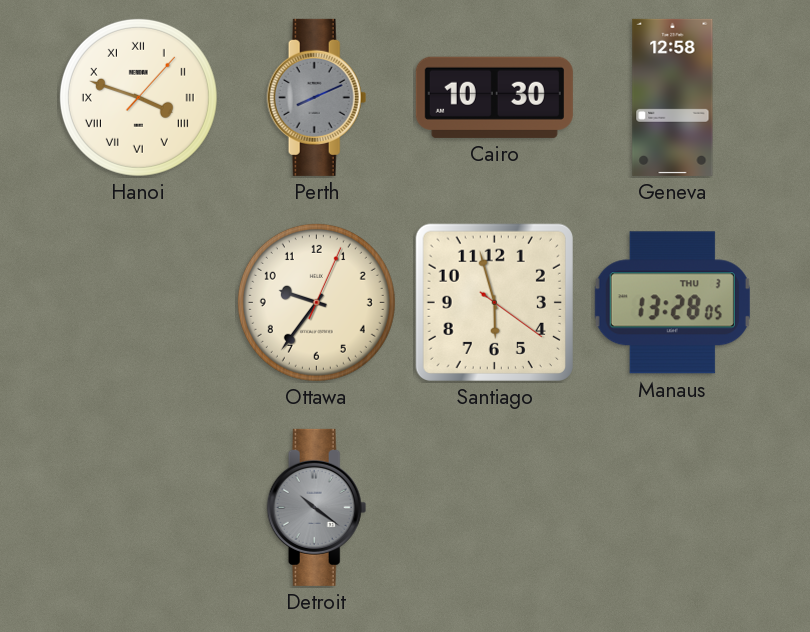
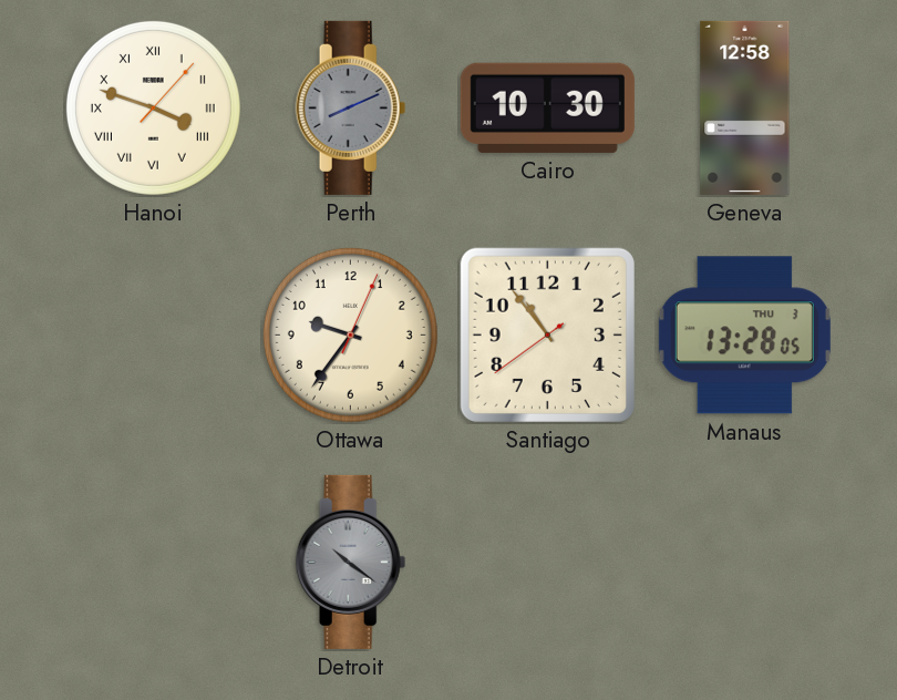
Santiago: 5:57 -> 10:53
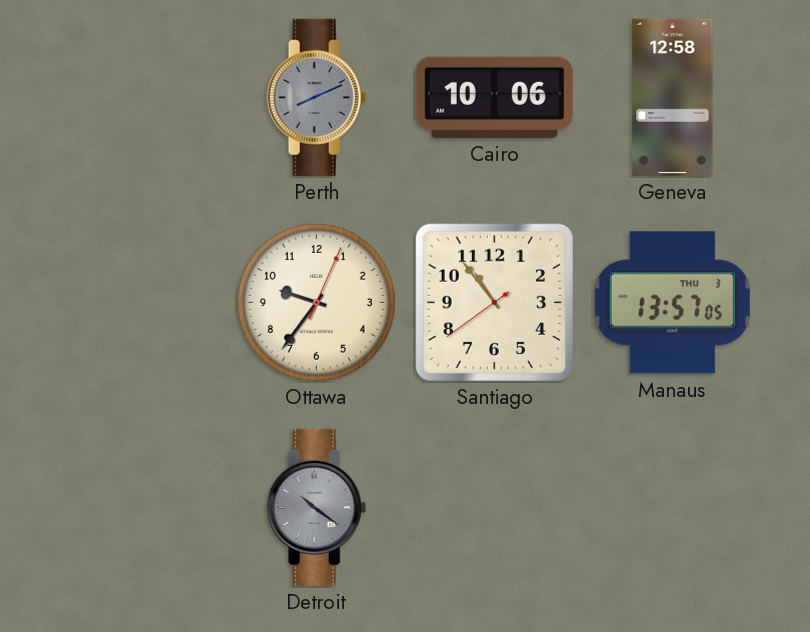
Hanoi: 3:48 -> none
Cairo: 10:30 -> 10:06
Manaus: 13:28 -> 13:57
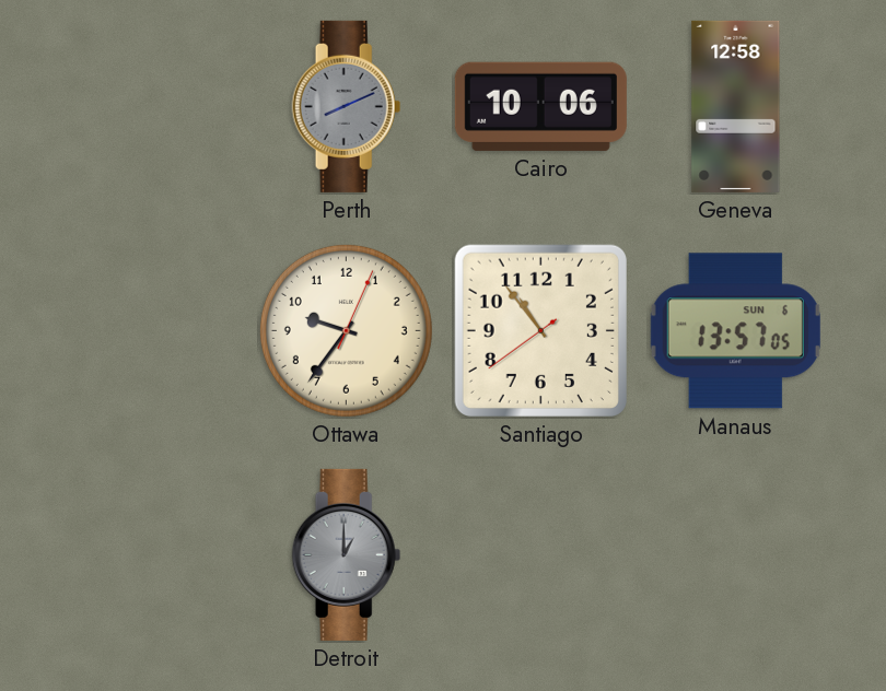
Manaus date: THU 3 -> SUN 6
Detroit: 10:21 -> 1:00
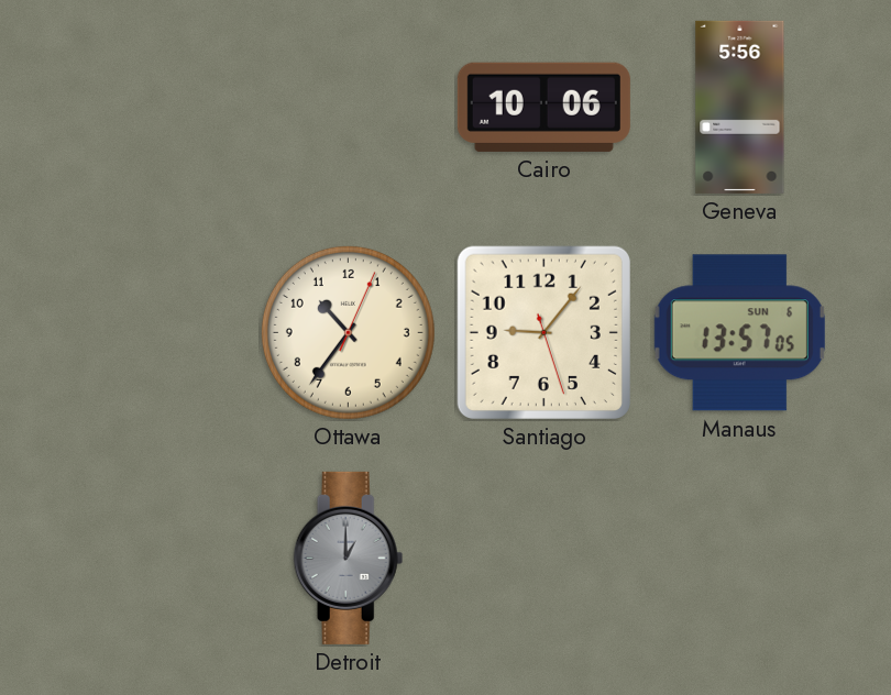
Perth: 8:11 -> none
Geneva: 12:58 -> 5:56
Ottawa: 9:36 -> 10:36
Santiago: 10:53 -> 9:06
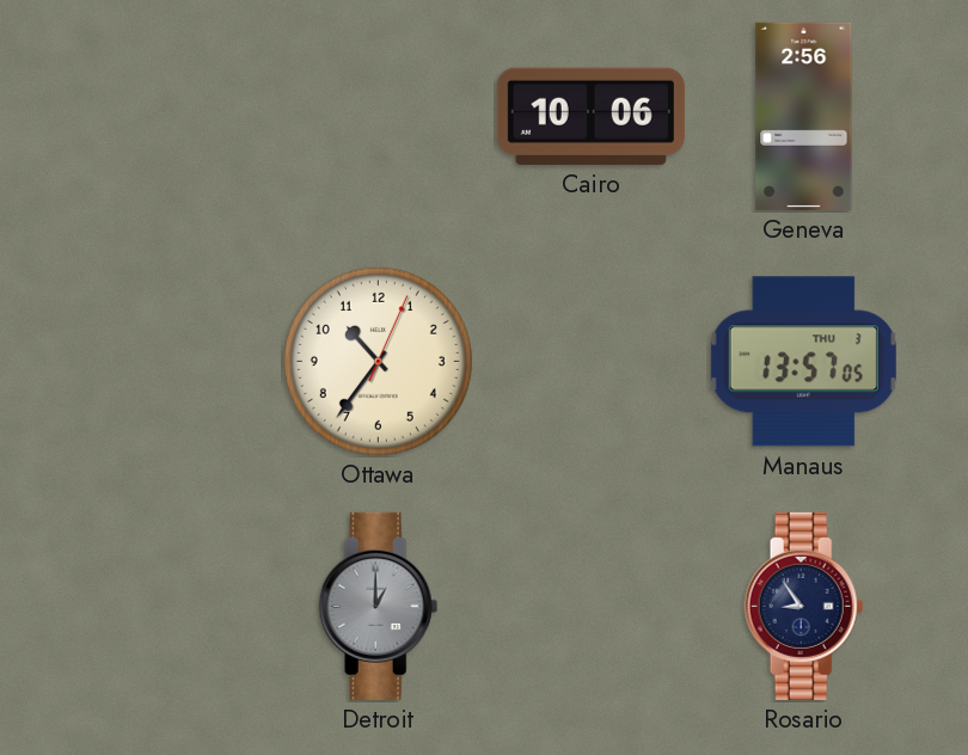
Geneva: 5:56 -> 2:56
Santiago: 9:06 -> none
Manaus date: SUN 6 -> THU 3
Rosario: none -> 8:54
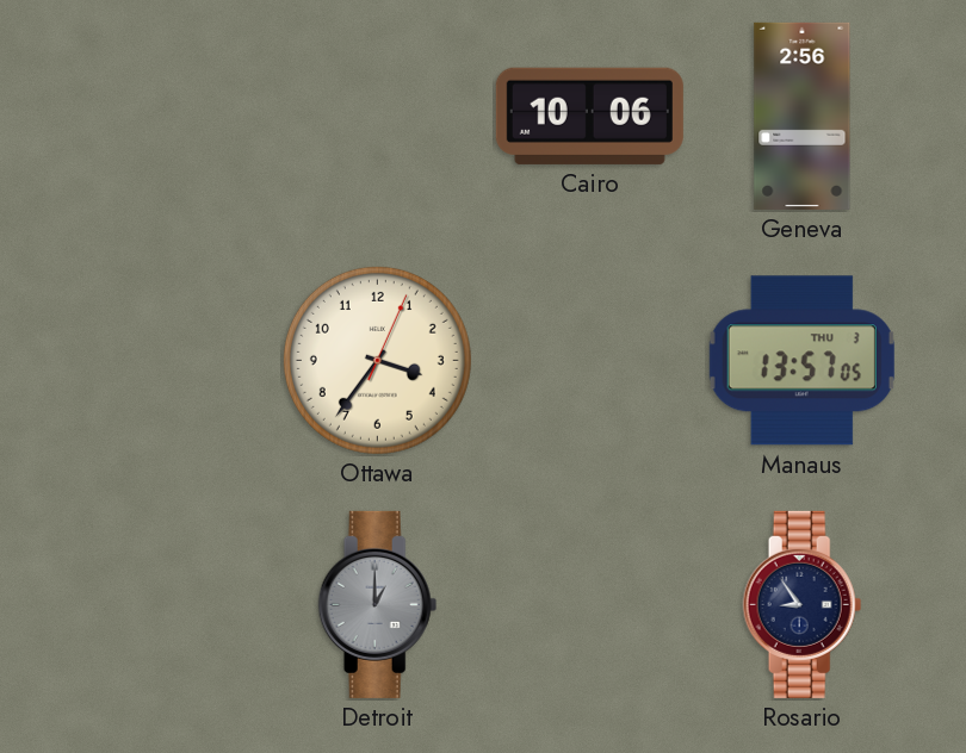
Ottawa: 10:36 -> 3:36
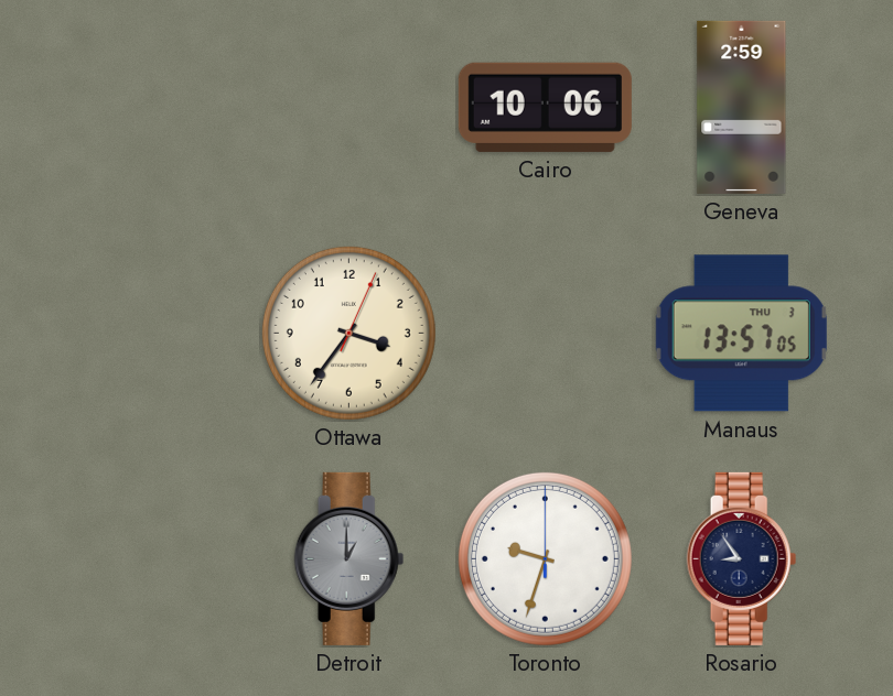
Geneva: 2:56 -> 2:59
Toronto: none -> 9:33
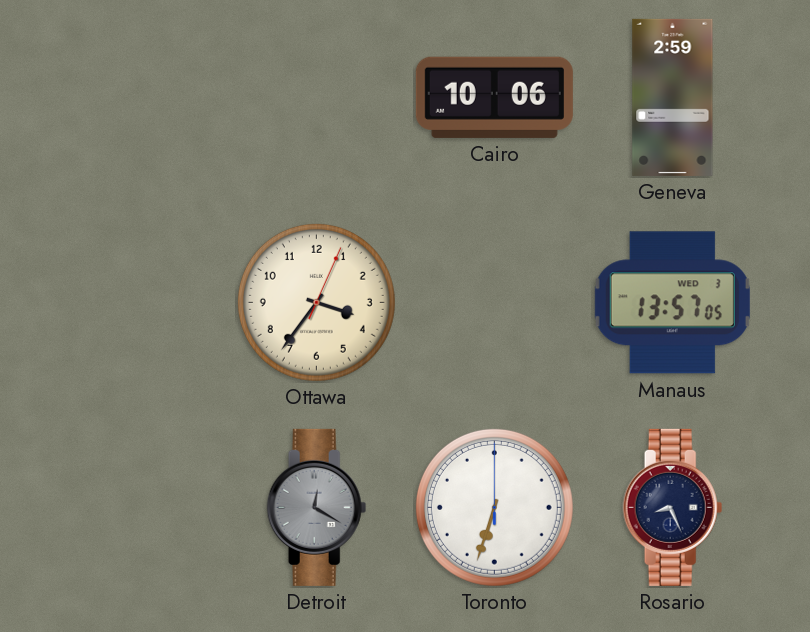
Manaus date: THU 3 -> WED 3
Detroit: 1:00 -> 12:20
Toronto: 9:33 -> 6:33
Rosario: 8:54 -> 8:26
